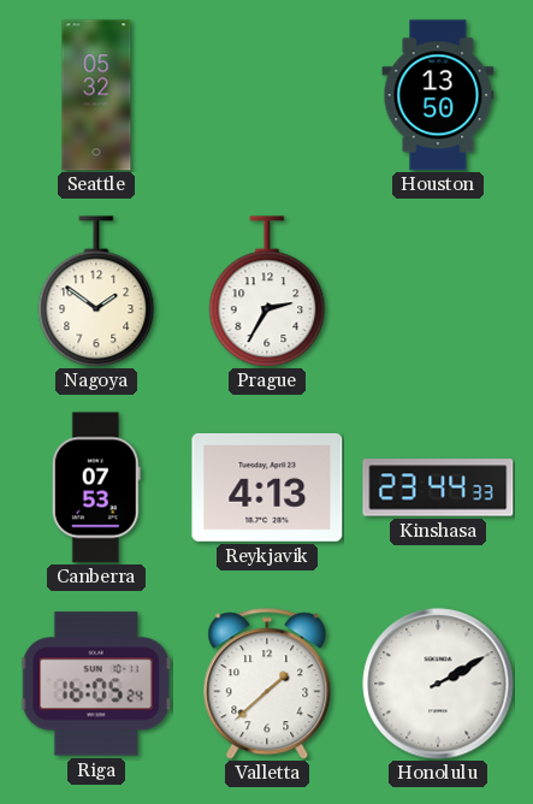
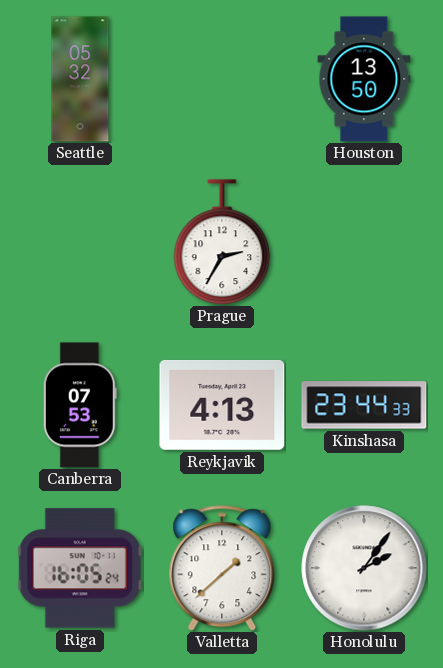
Nagoya: 1:51 -> none
Honolulu: 2:10 -> 2:06
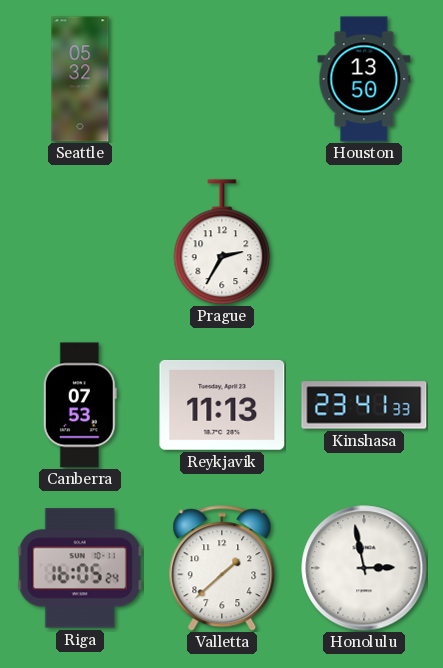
Reykjavik: 4:13 -> 11:13
Kinshasa: 23:44 -> 23:41
Honolulu: 2:06 -> 2:58
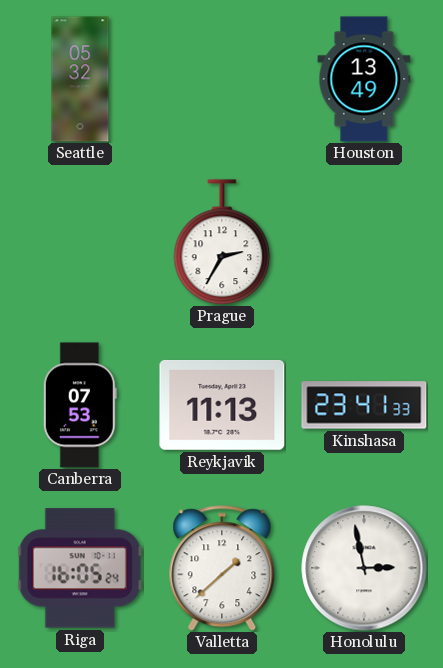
Houston: 13:50 -> 13:49
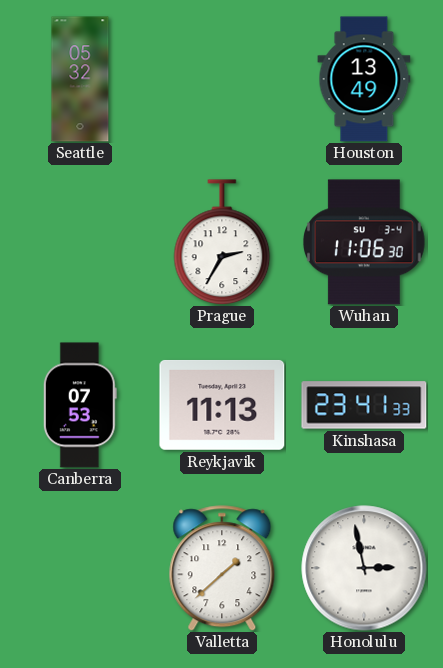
Wuhan: none -> 11:06
Riga: 16:05 -> none
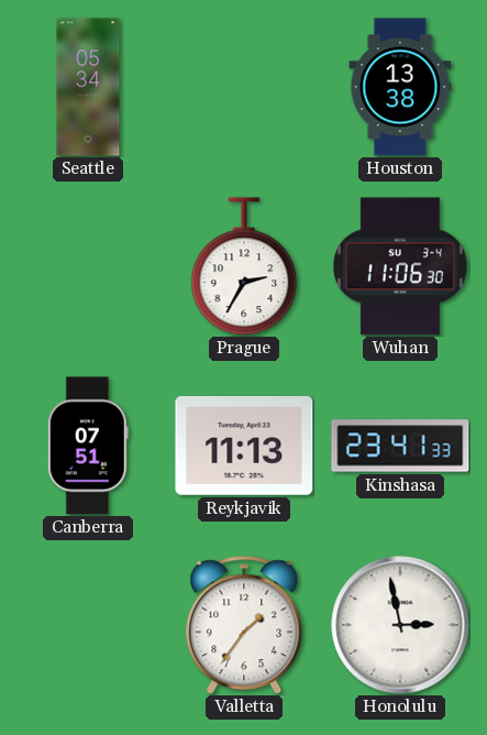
Seattle: 05:32 -> 05:34
Houston: 13:49 -> 13:38
Canberra: 07:53 -> 07:51
Valletta: 1:38 -> 1:36
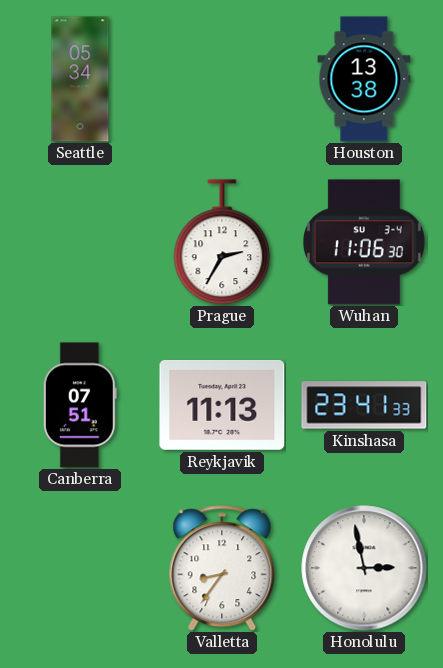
Valletta: 1:36 -> 8:36
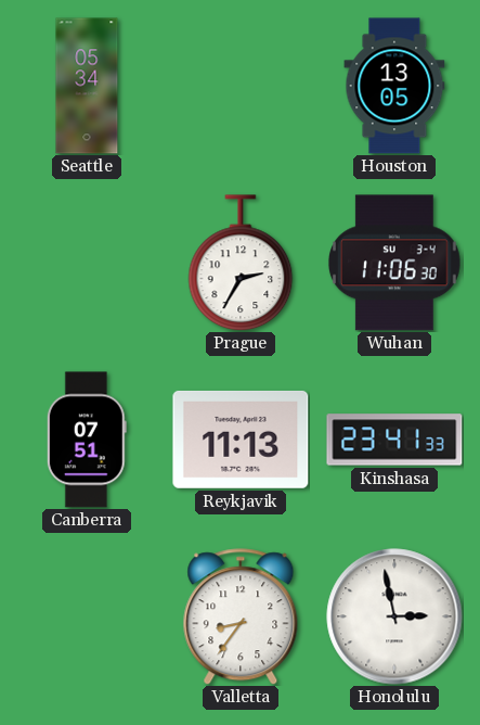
Houston: 13:38 -> 13:05
